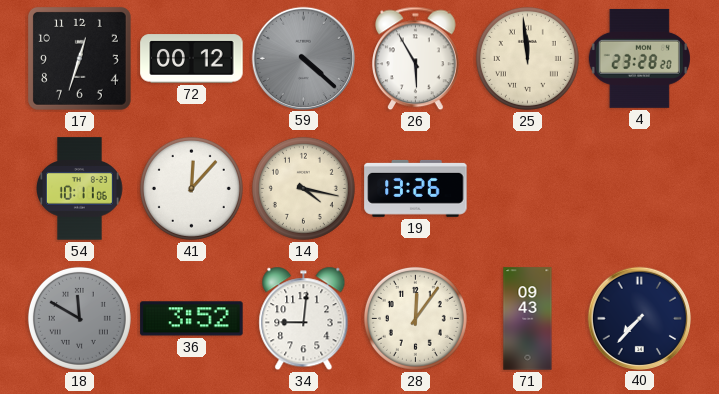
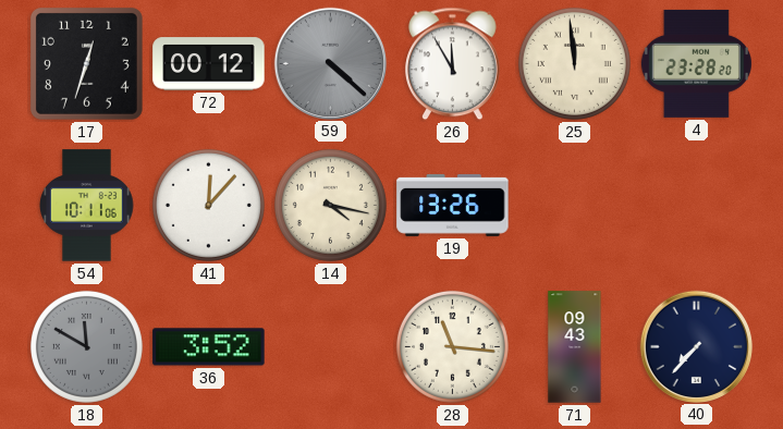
26: 5:55 -> 11:55
34: 9:01 -> none
28: 12:06 -> 11:16
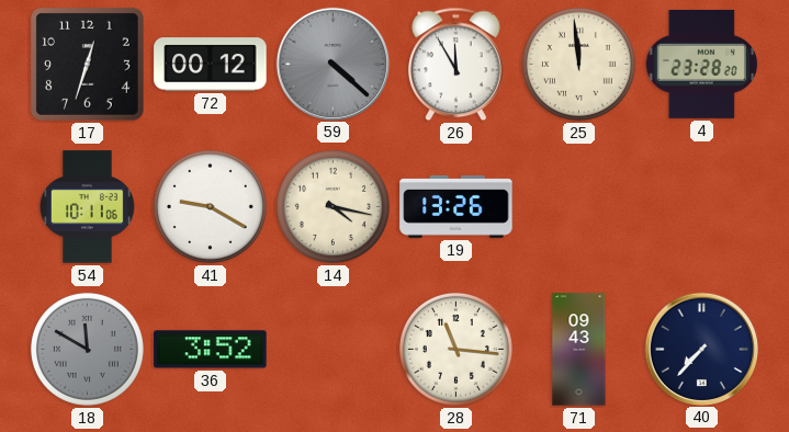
41: 12:07 -> 9:20
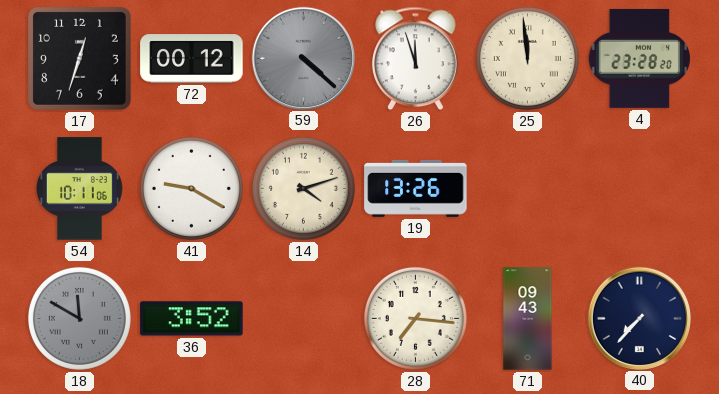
26: 11:55 -> 11:57
14: 4:17 -> 4:12
28: 11:16 -> 7:16
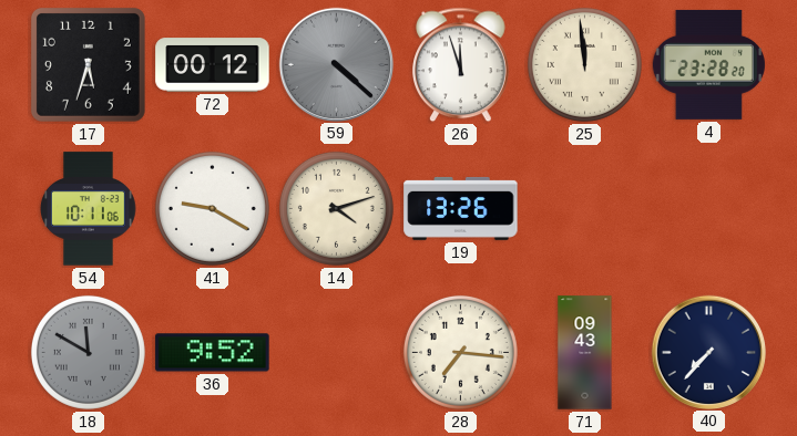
17: 12:33 -> 5:33
36: 3:52 -> 9:52
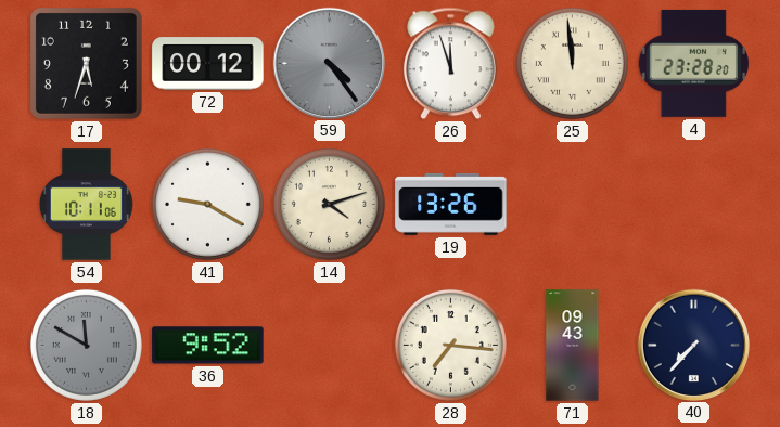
59: 4:22 -> 4:24
